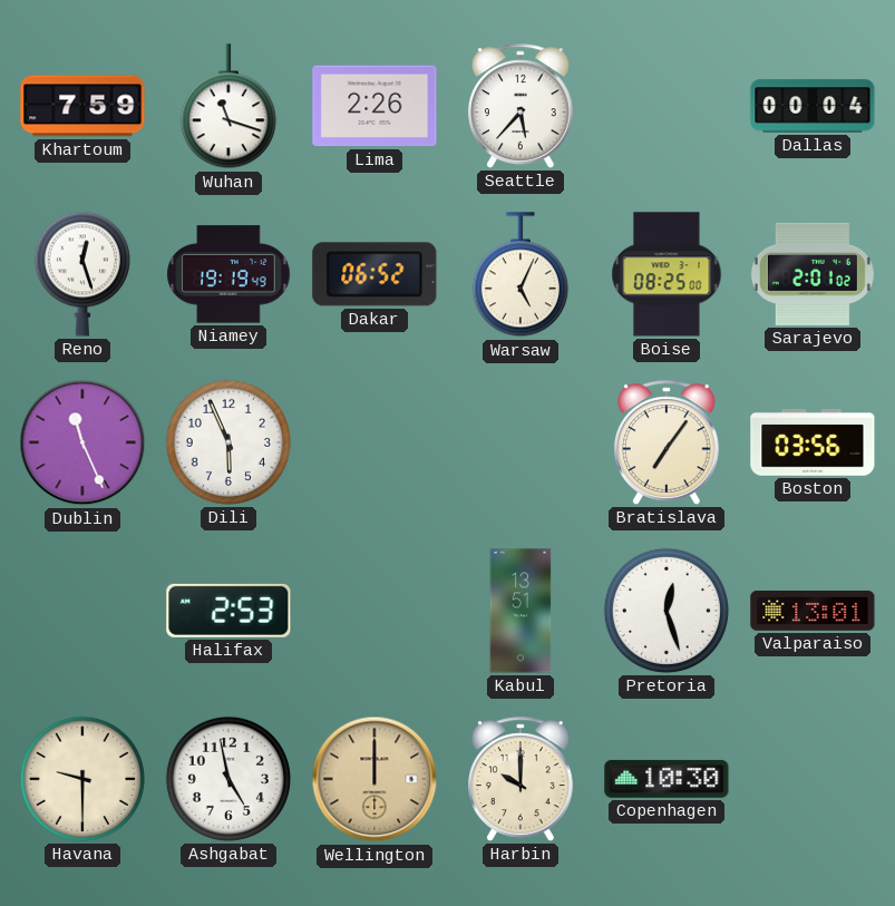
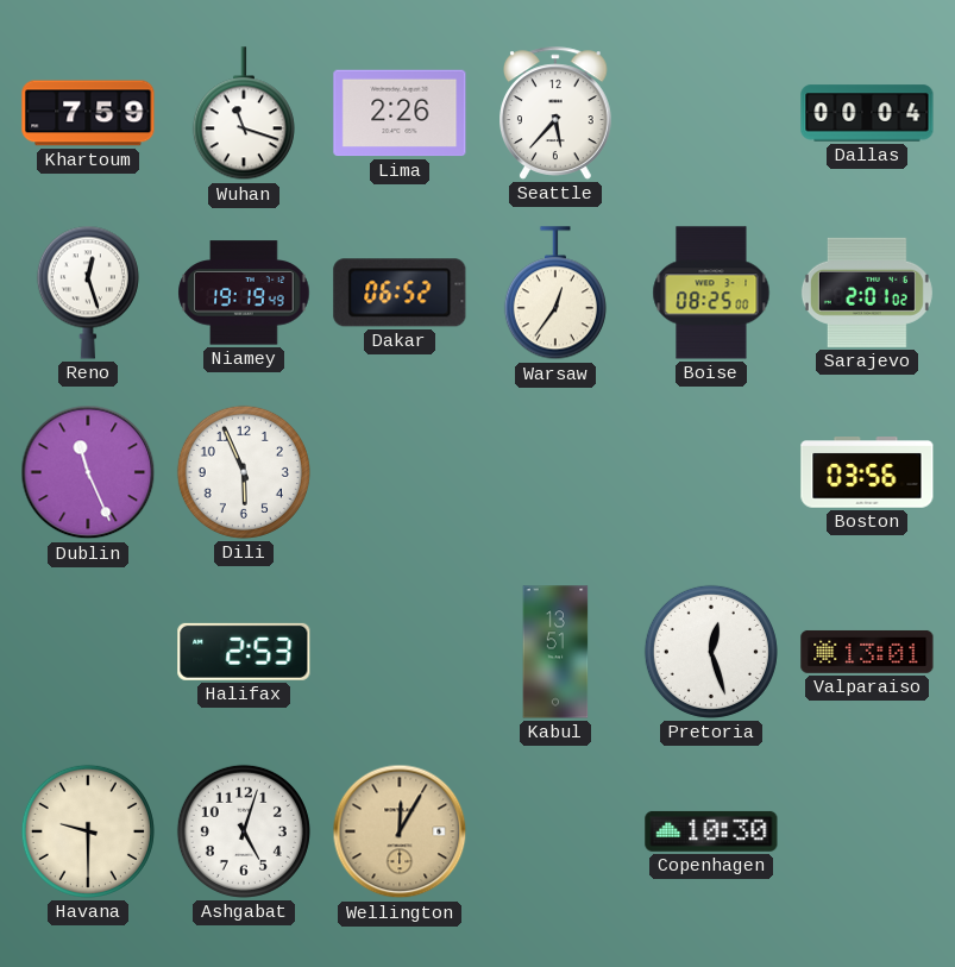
Warsaw: 5:04 -> 12:36
Bratislava: 7:06 -> none
Ashgabat: 4:58 -> 5:03
Wellington: 12:00 -> 12:05
Harbin: 10:00 -> none
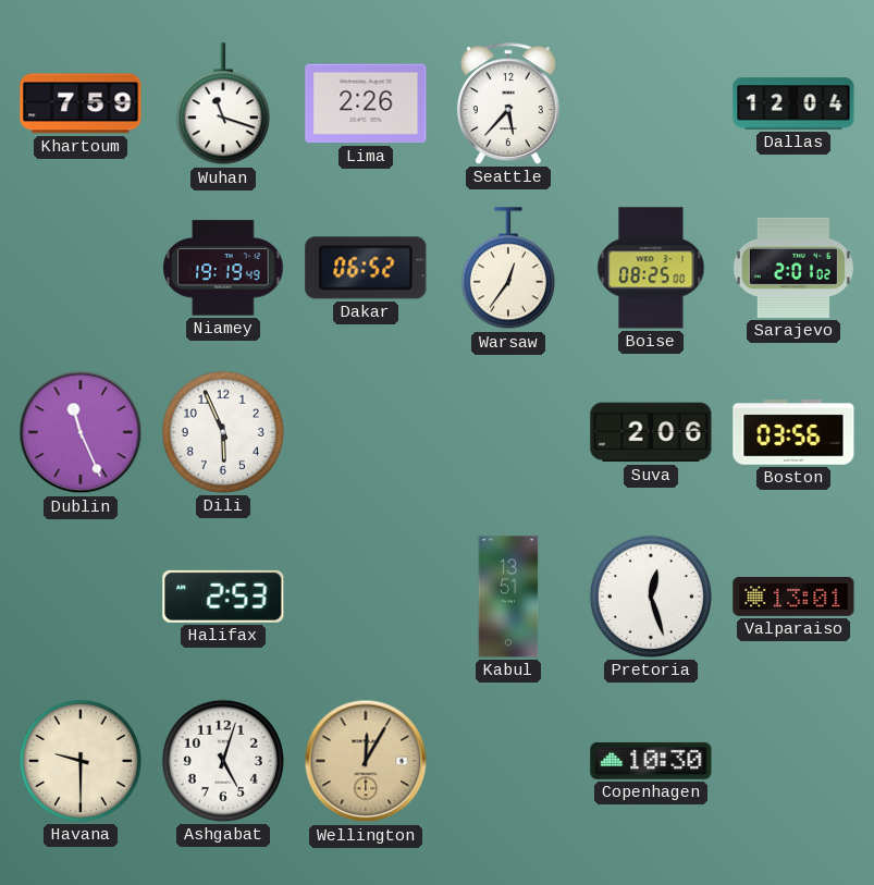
Dallas: 00:04 -> 12:04
Reno: 12:27 -> none
Suva: none -> 2:06
